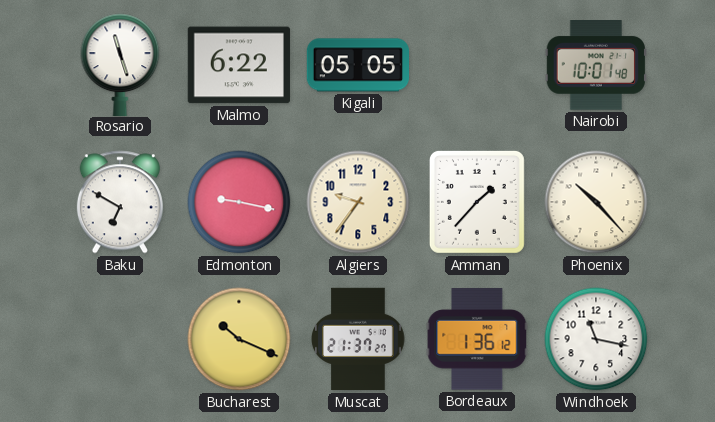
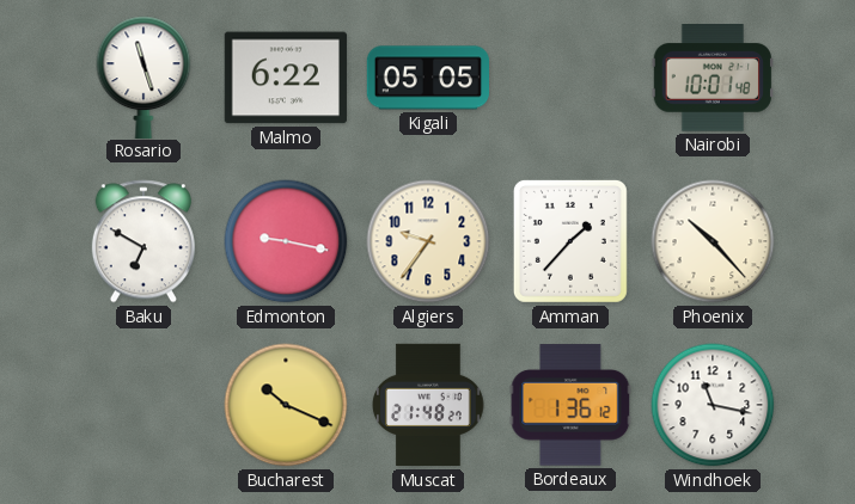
Muscat: 21:37 -> 21:48
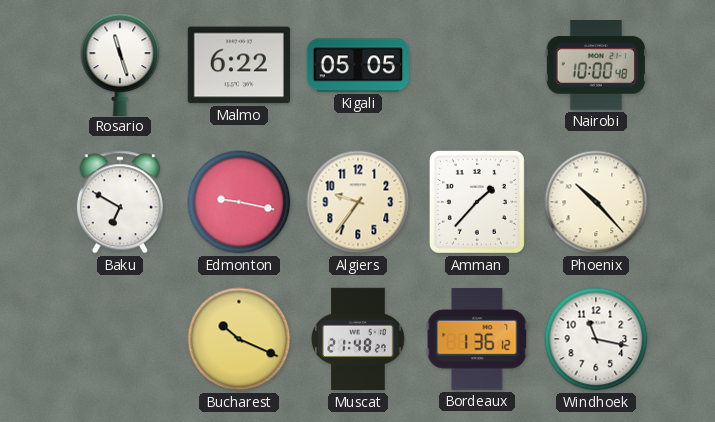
Nairobi: 10:01 -> 10:00
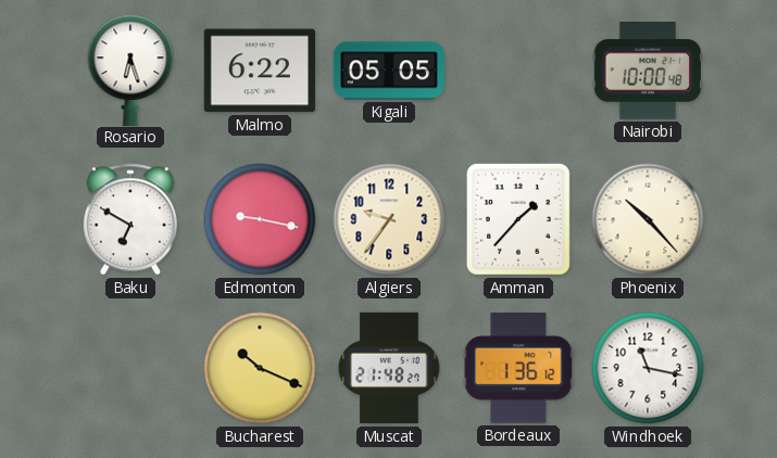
Rosario: 11:27 -> 6:27
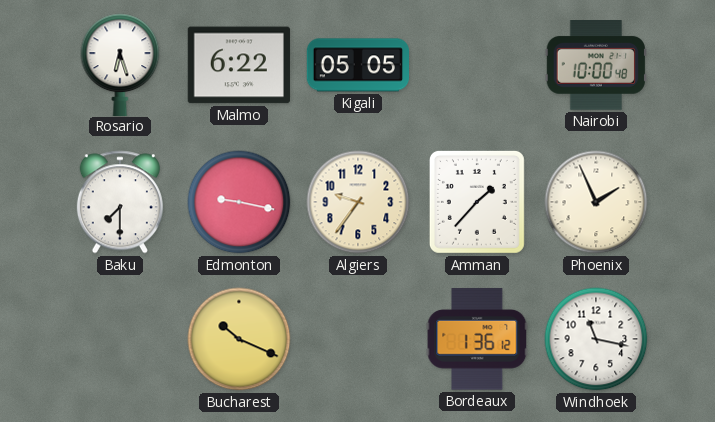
Baku: 6:50 -> 7:30
Phoenix: 10:23 -> 1:56
Muscat: 21:48 -> none
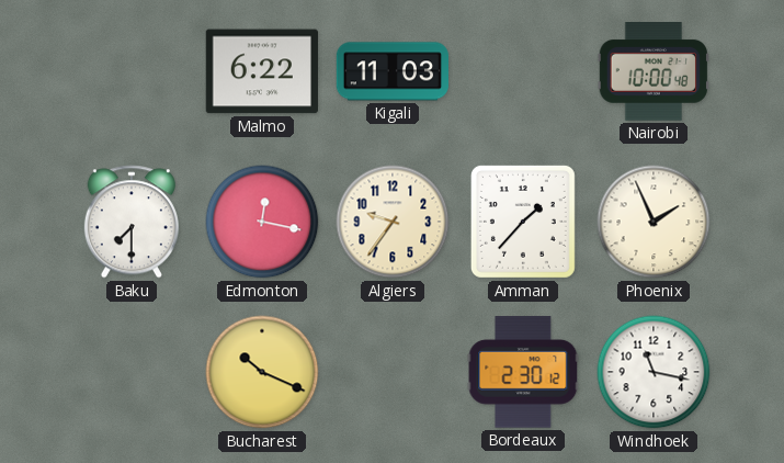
Rosario: 6:27 -> none
Kigali: 05:05 -> 11:03
Edmonton: 9:17 -> 12:17
Bordeaux: 1:36 -> 2:30
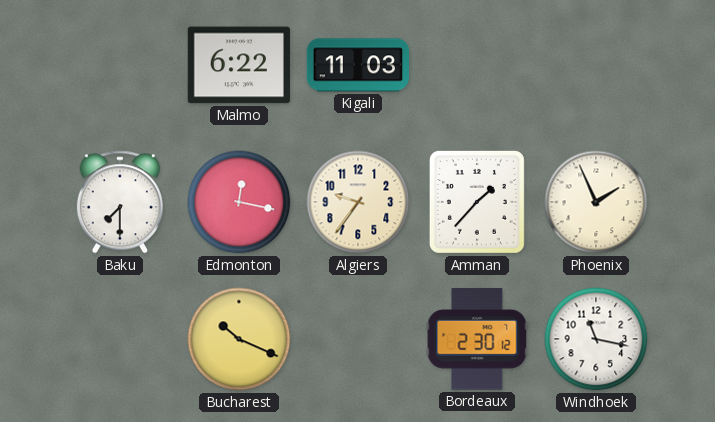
Nairobi: 10:00 -> none
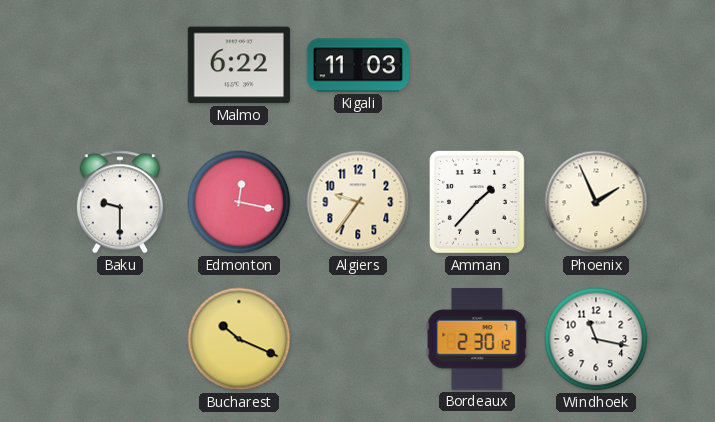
Baku: 7:30 -> 9:30
